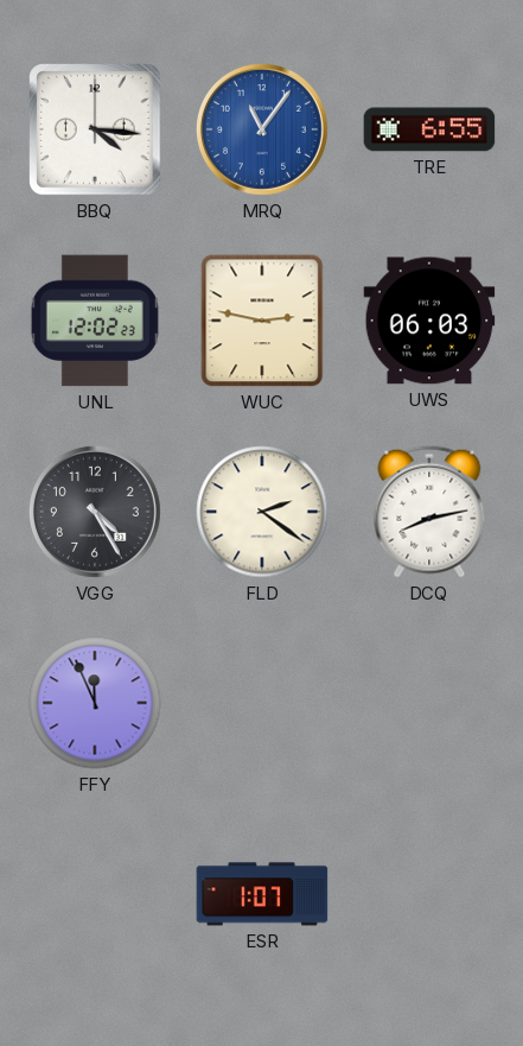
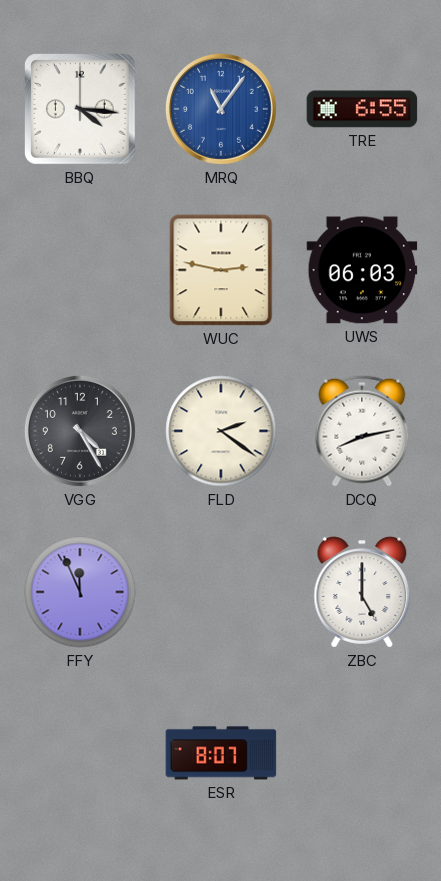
UNL: 12:02 -> none
ZBC: none -> 5:00
ESR: 1:07 -> 8:07
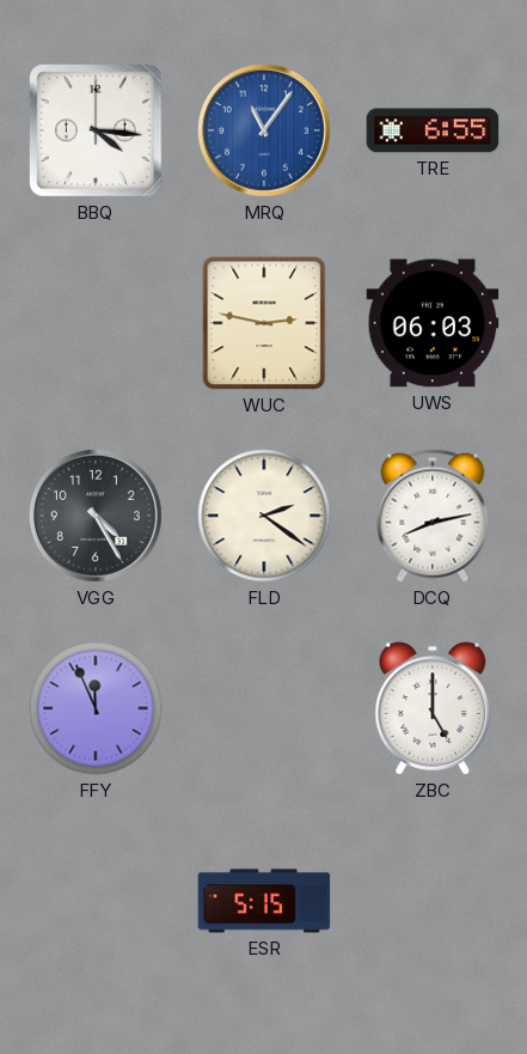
ESR: 8:07 -> 5:15
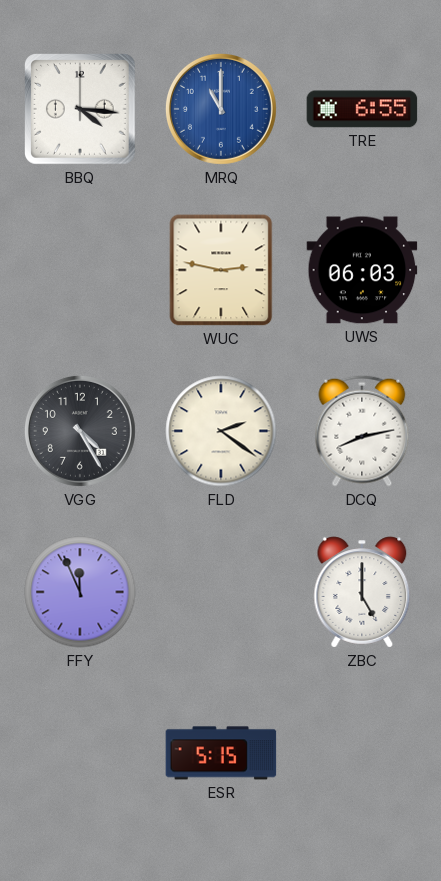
MRQ: 11:06 -> 11:00
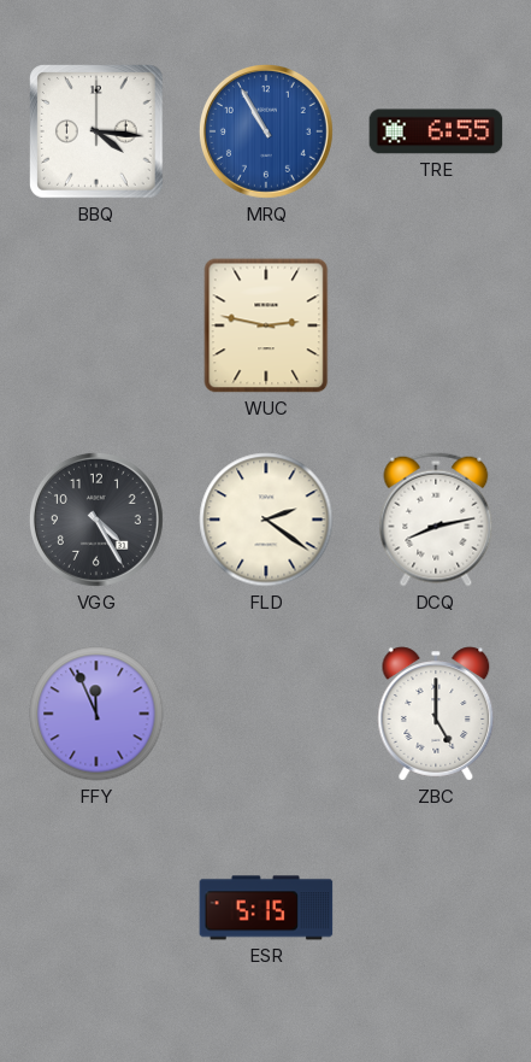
MRQ: 11:00 -> 10:55
UWS: 06:03 -> none
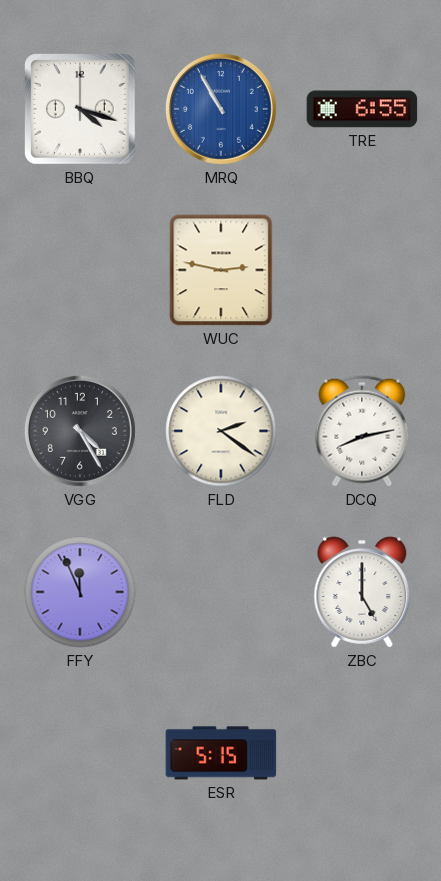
BBQ: 4:16 -> 4:18
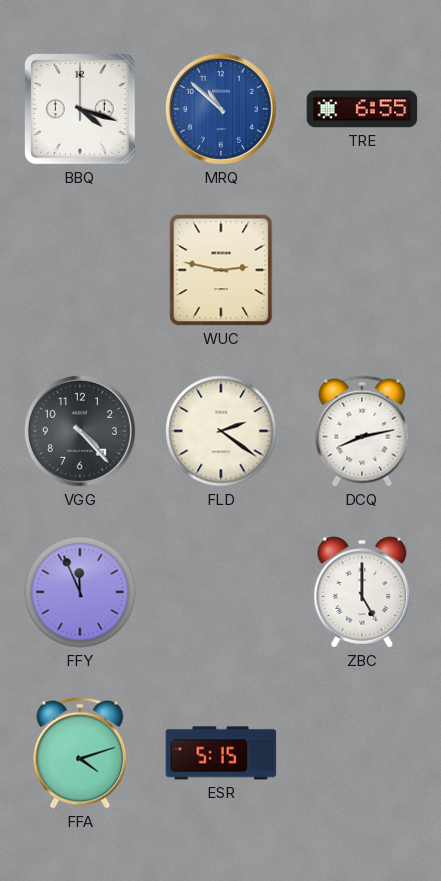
MRQ: 10:55 -> 10:52
VGG: 4:25 -> 4:23
FFA: none -> 4:12
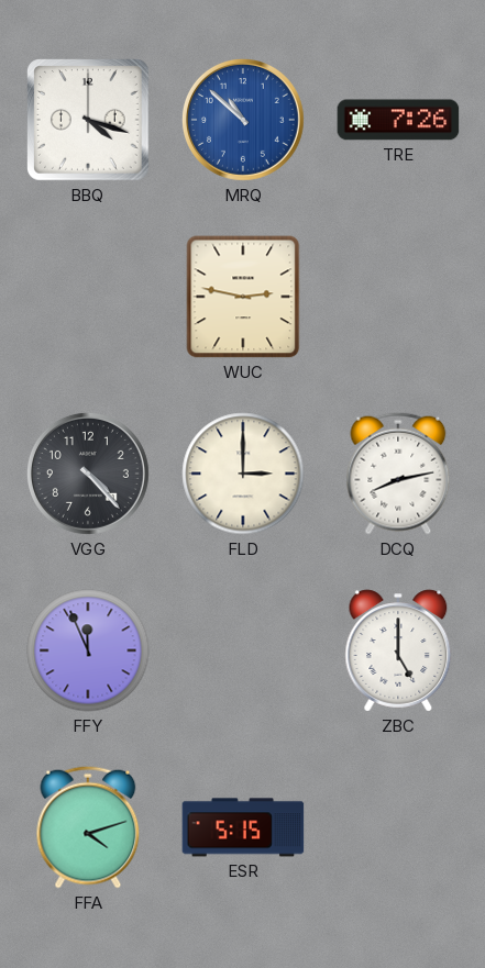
TRE: 6:55 -> 7:26
FLD: 2:21 -> 3:00
